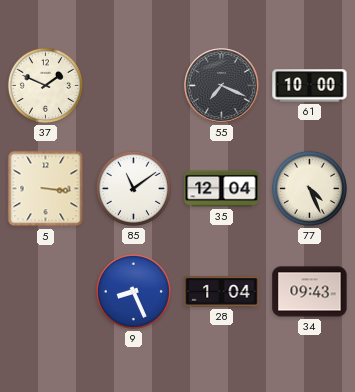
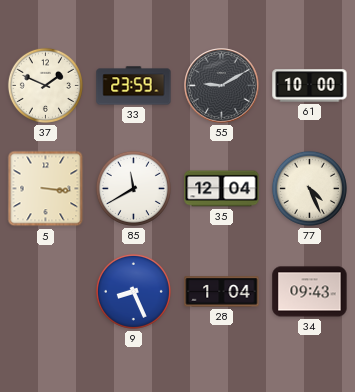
33: none -> 23:59
55: 7:19 -> 9:10
85: 11:09 -> 11:40
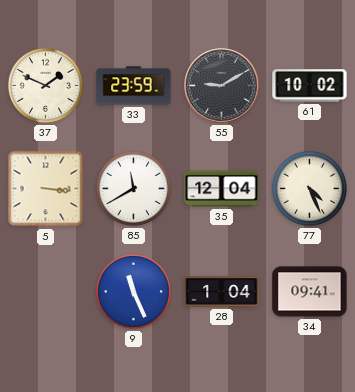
61: 10:00 -> 10:02
9: 8:26 -> 11:26
34: 09:43 -> 09:41
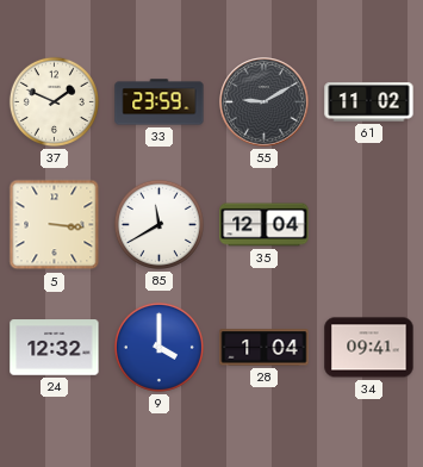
61: 10:02 -> 11:02
77: 4:26 -> none
24: none -> 12:32
9: 11:26 -> 4:00
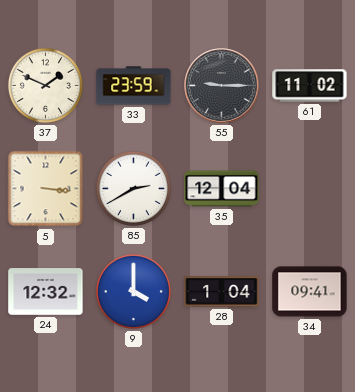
55: 9:10 -> 9:15
85: 11:40 -> 2:40
